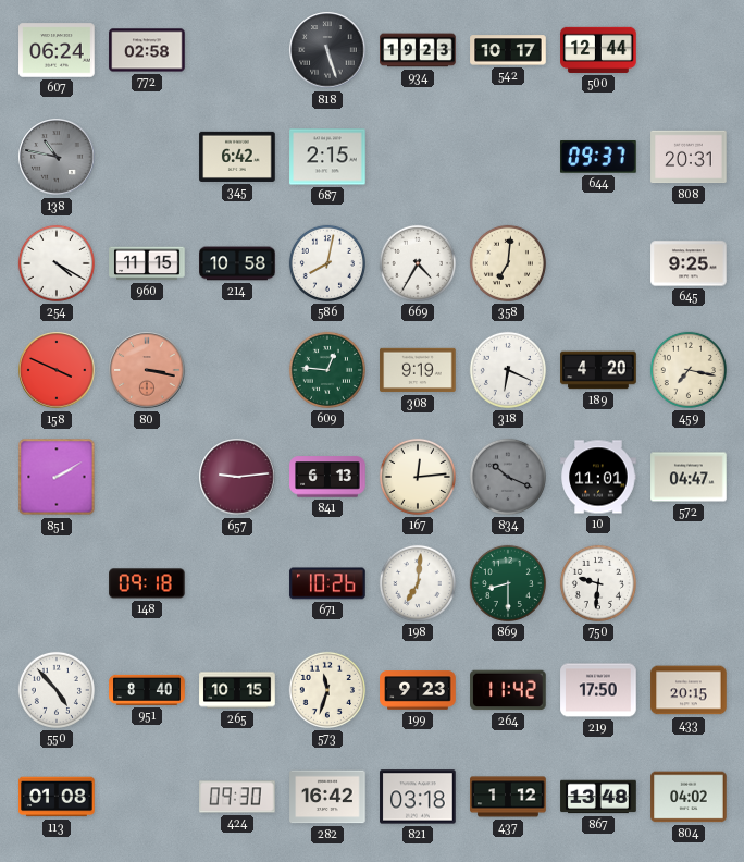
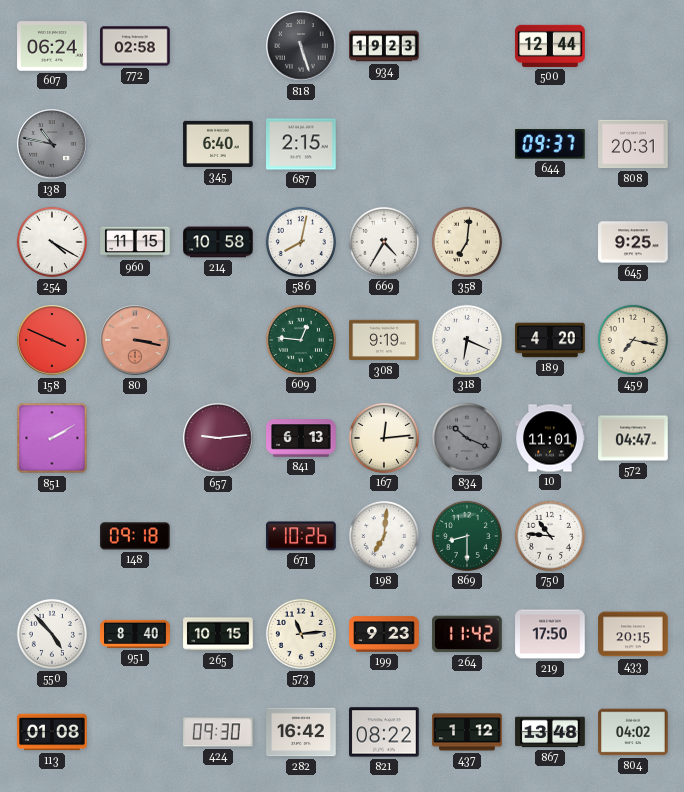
542: 10:17 -> none
345: 6:42 -> 6:40
750: 9:31 -> 10:46
573: 11:33 -> 11:14
821: 03:18 -> 08:22
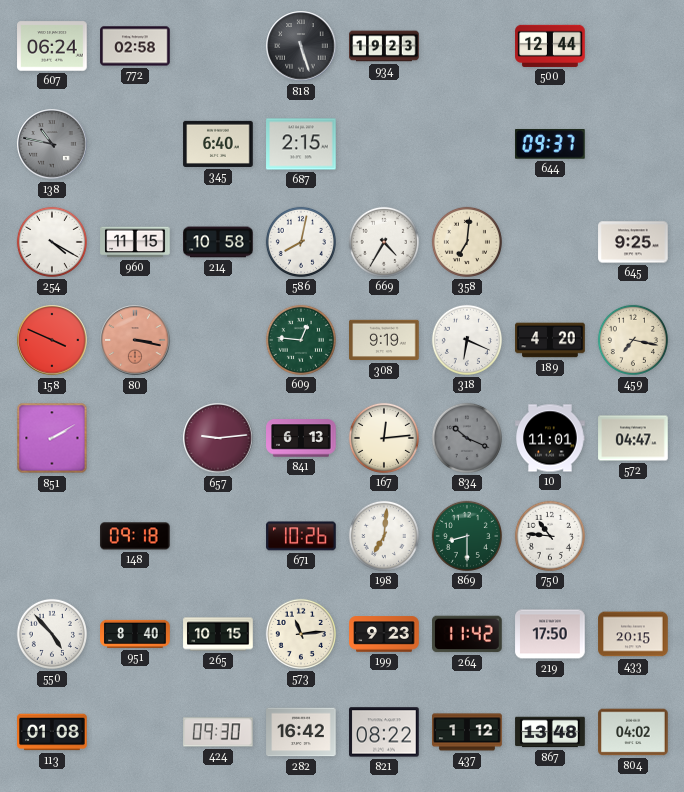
808: 20:31 -> none
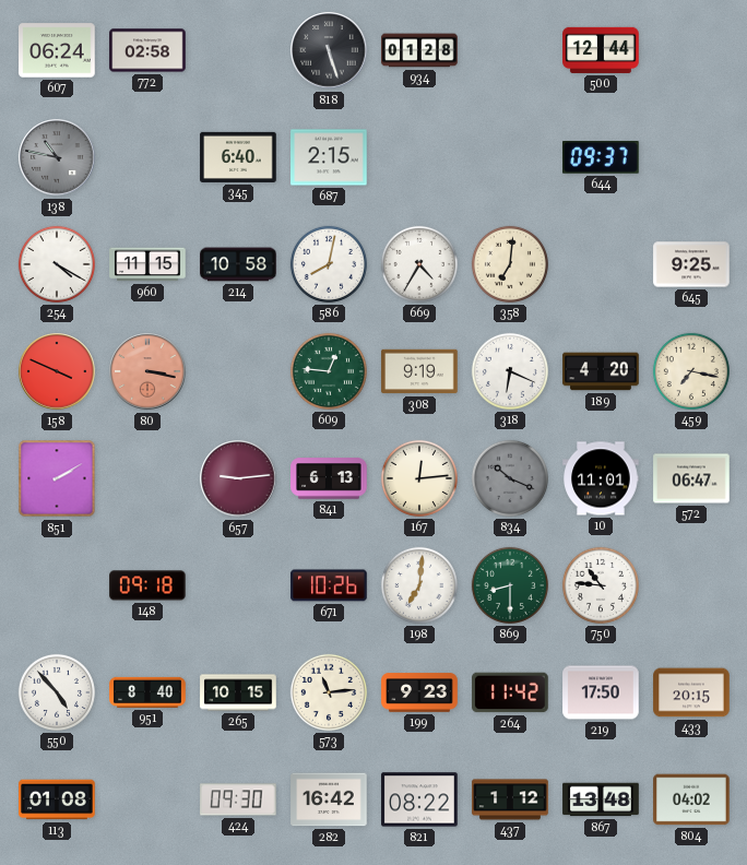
934: 19:23 -> 01:28
572: 04:47 -> 06:47
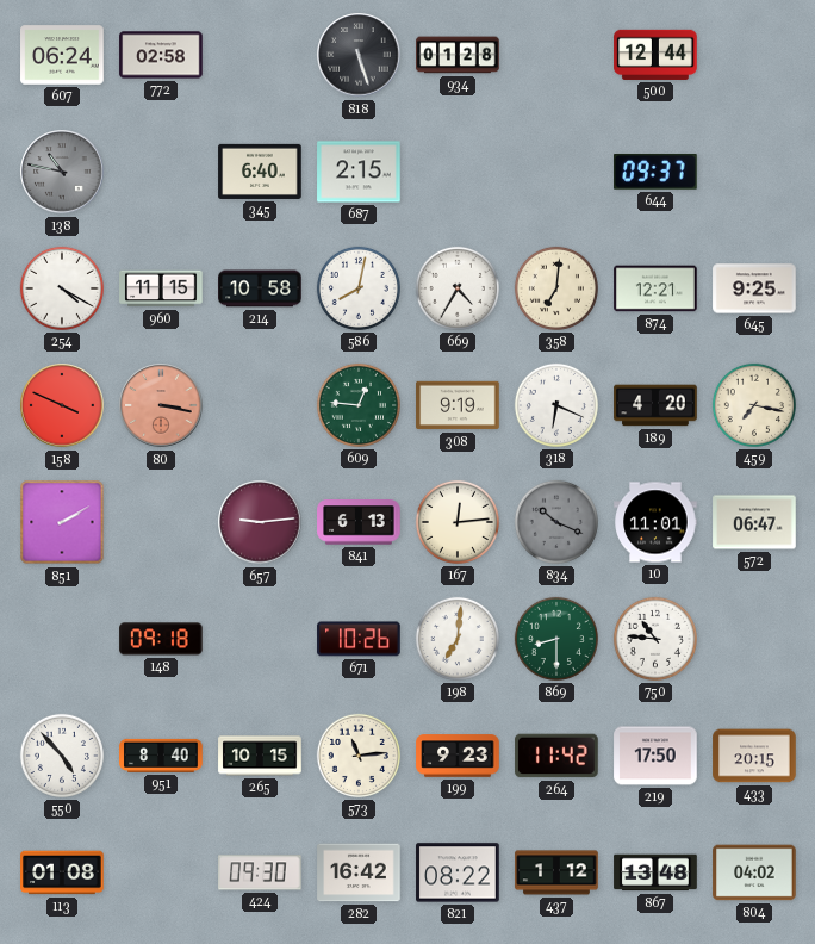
874: none -> 12:21
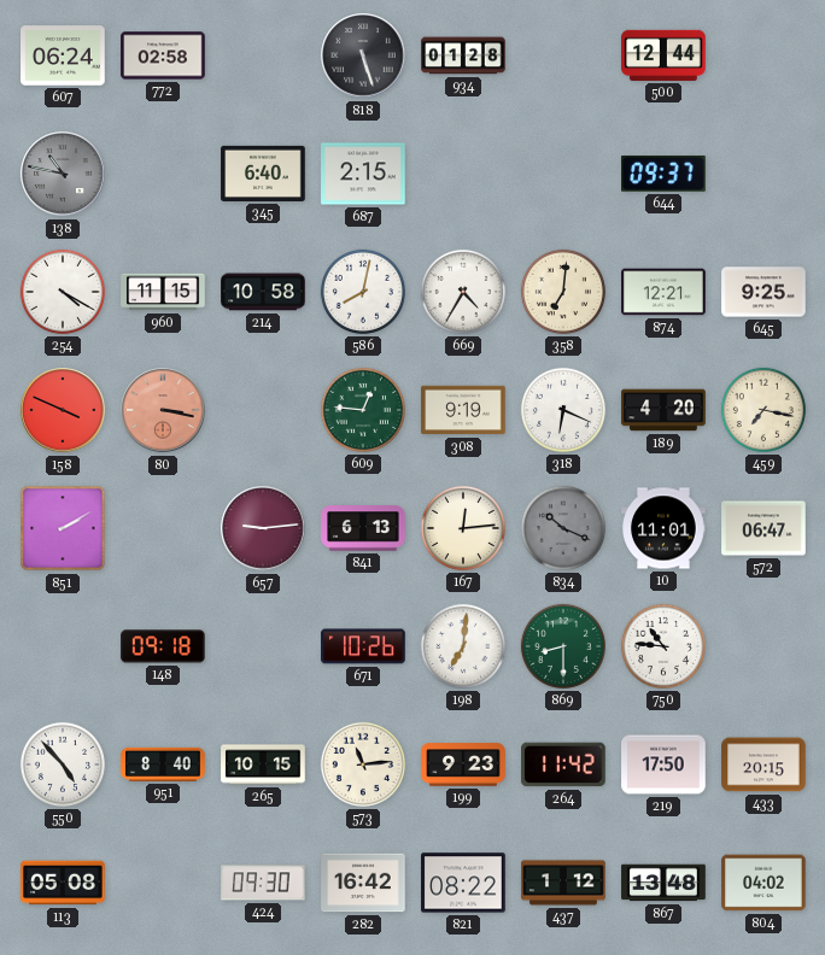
113: 01:08 -> 05:08
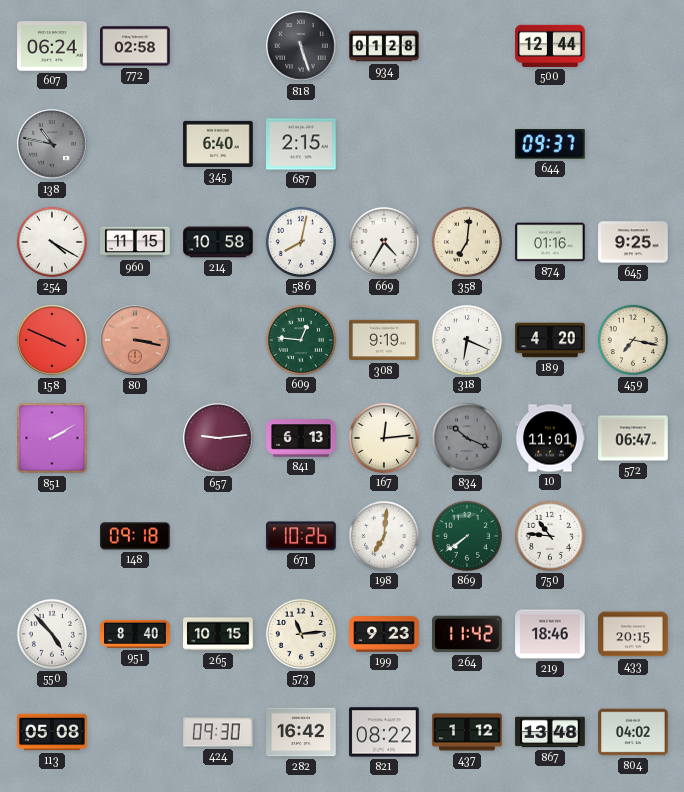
874: 12:21 -> 01:16
869: 8:30 -> 7:39
219: 17:50 -> 18:46
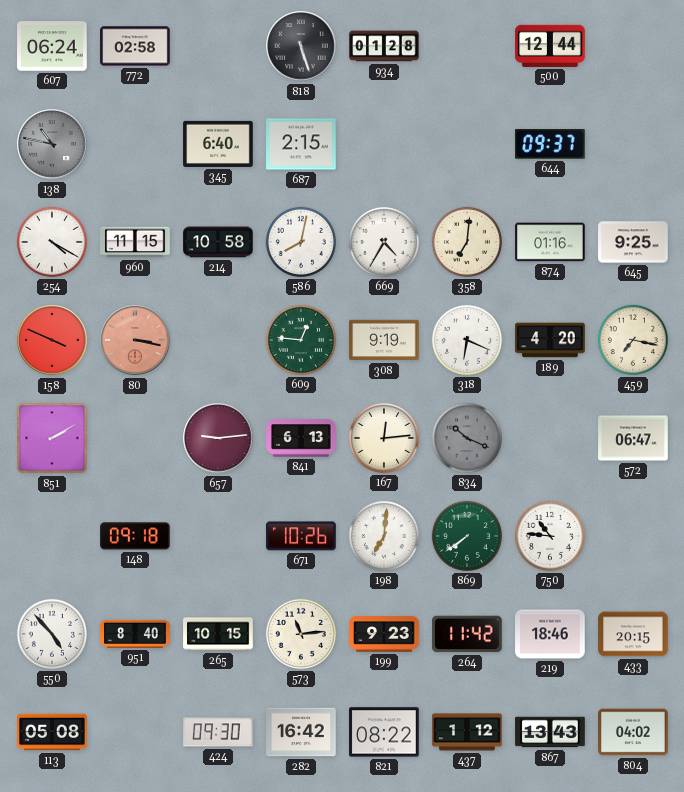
10: 11:01 -> none
867: 13:48 -> 13:43
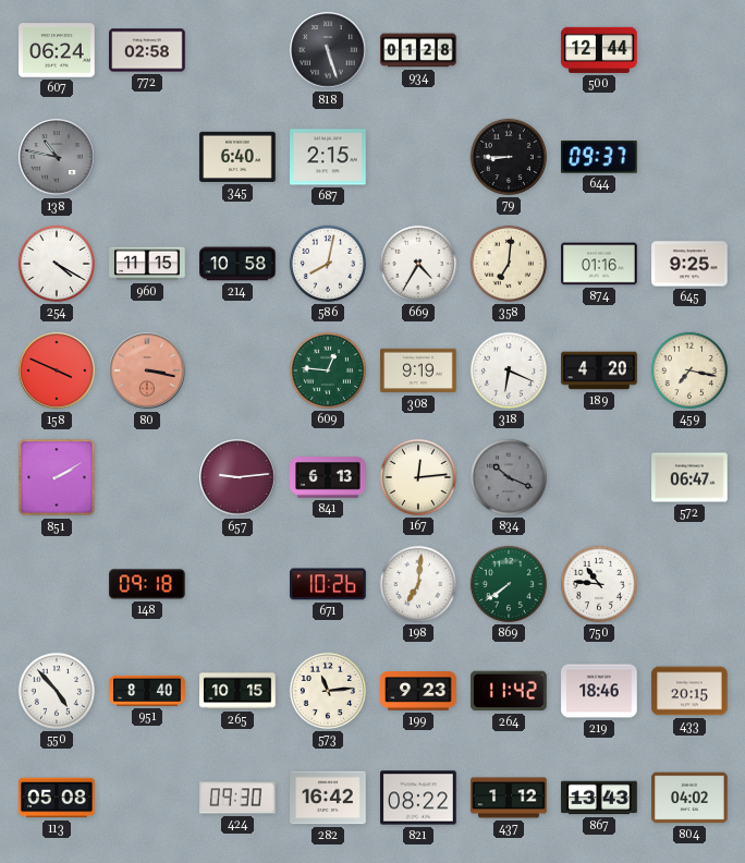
79: none -> 8:45
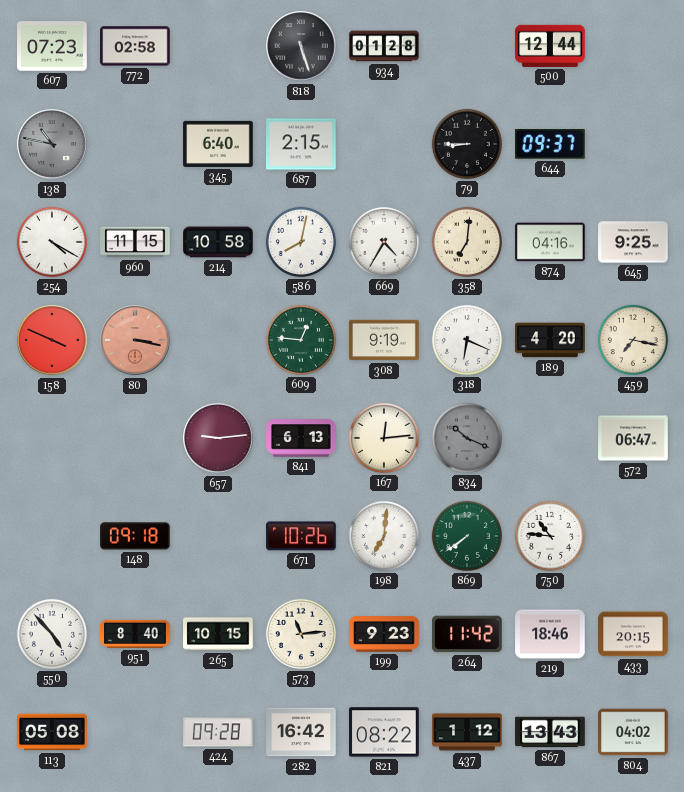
607: 06:24 -> 07:23
874: 01:16 -> 04:16
851: 2:10 -> none
424: 09:30 -> 09:28
